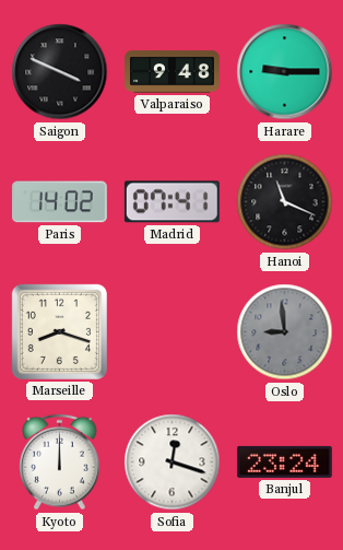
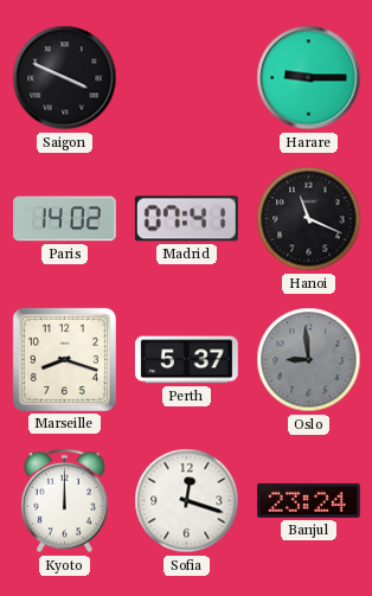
Valparaiso: 9:48 -> none
Perth: none -> 5:37
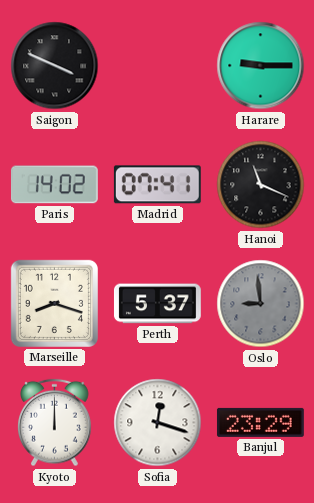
Banjul: 23:24 -> 23:29
